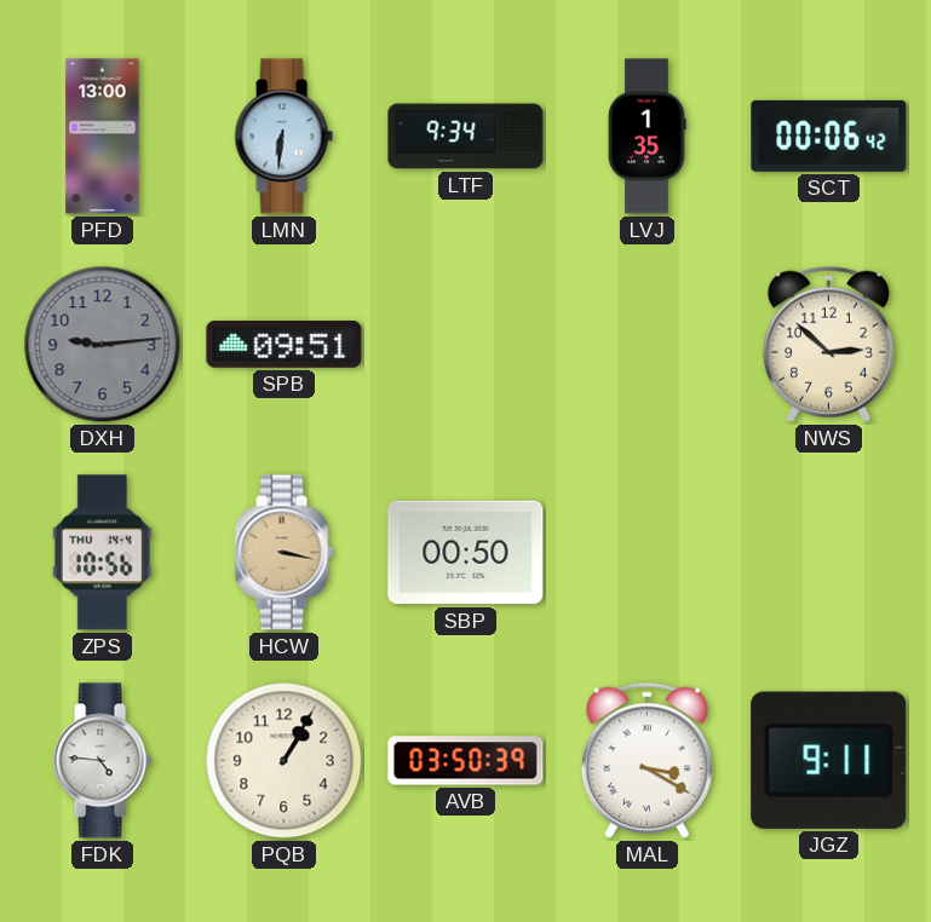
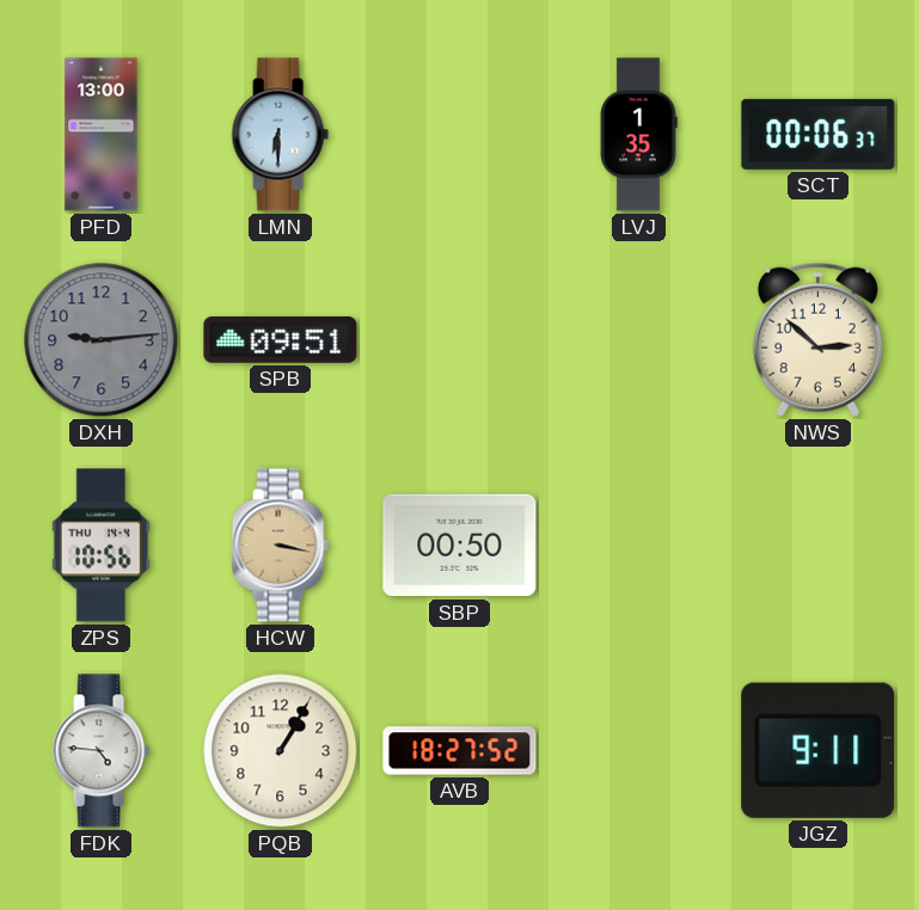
LMN: 6:31 -> 6:30
LTF: 9:34 -> none
SCT: 00:06:42 -> 00:06:37
AVB: 03:50 -> 18:27
MAL: 3:20 -> none
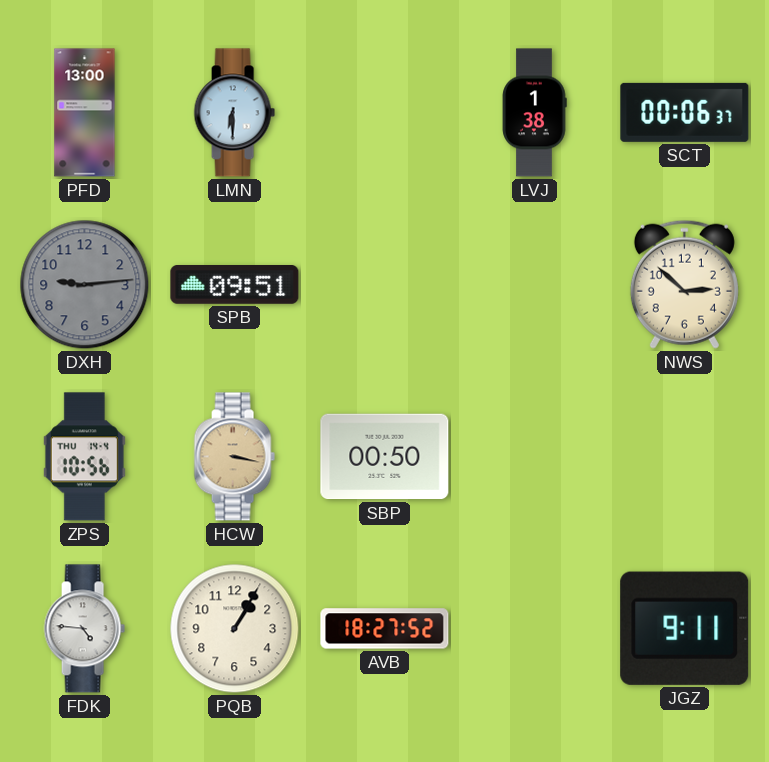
LVJ: 1:35 -> 1:38
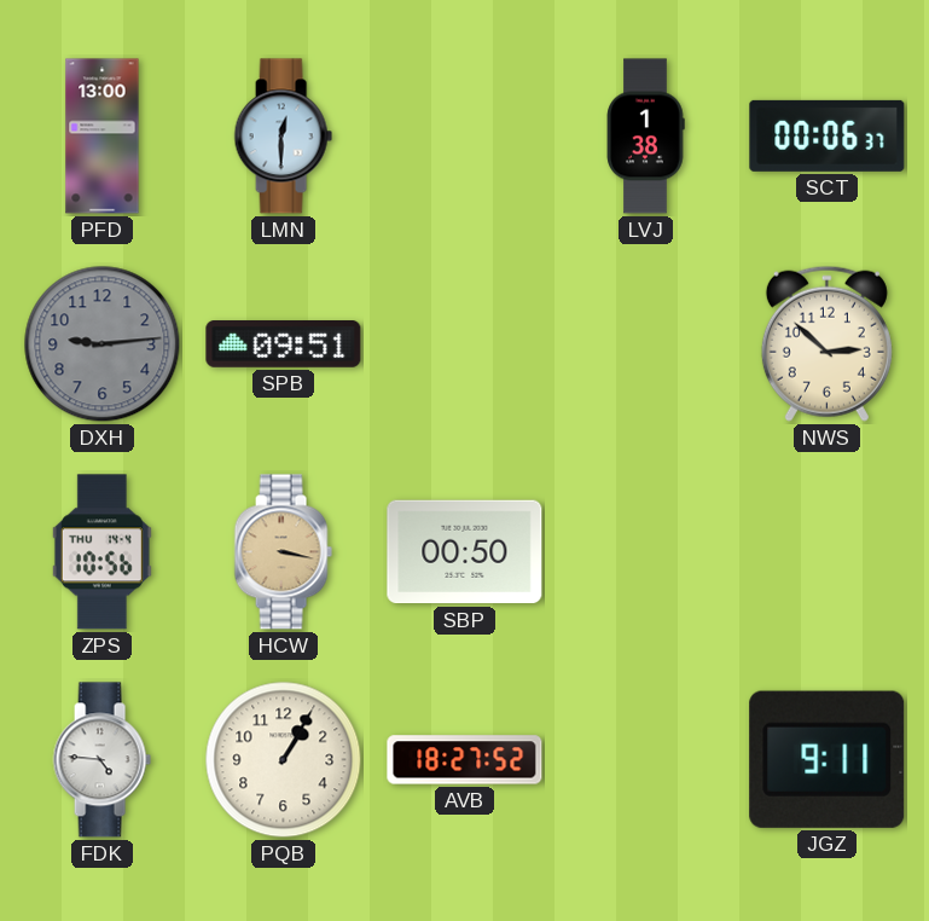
LMN: 6:30 -> 12:30
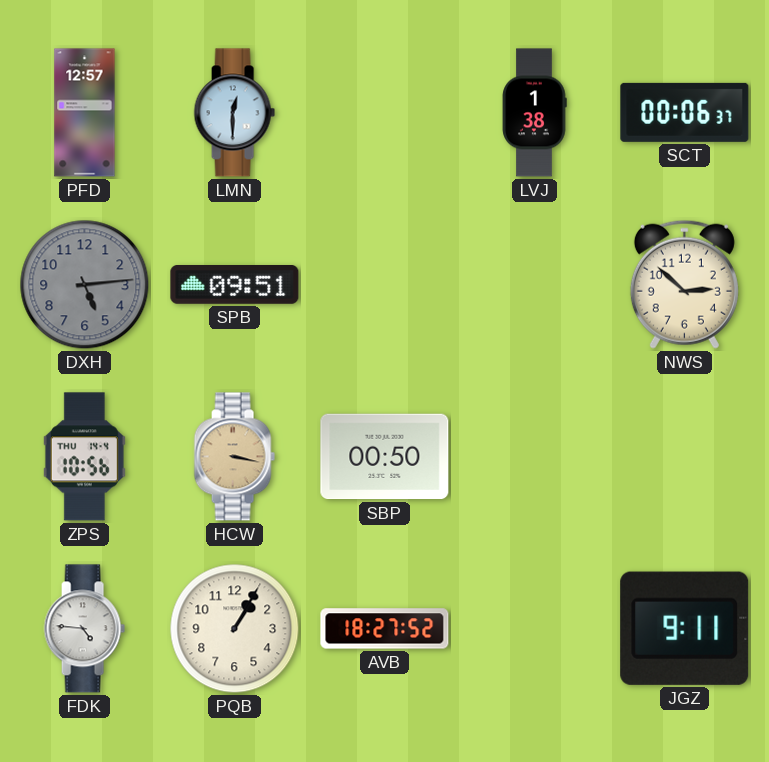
PFD: 13:00 -> 12:57
DXH: 9:14 -> 5:14
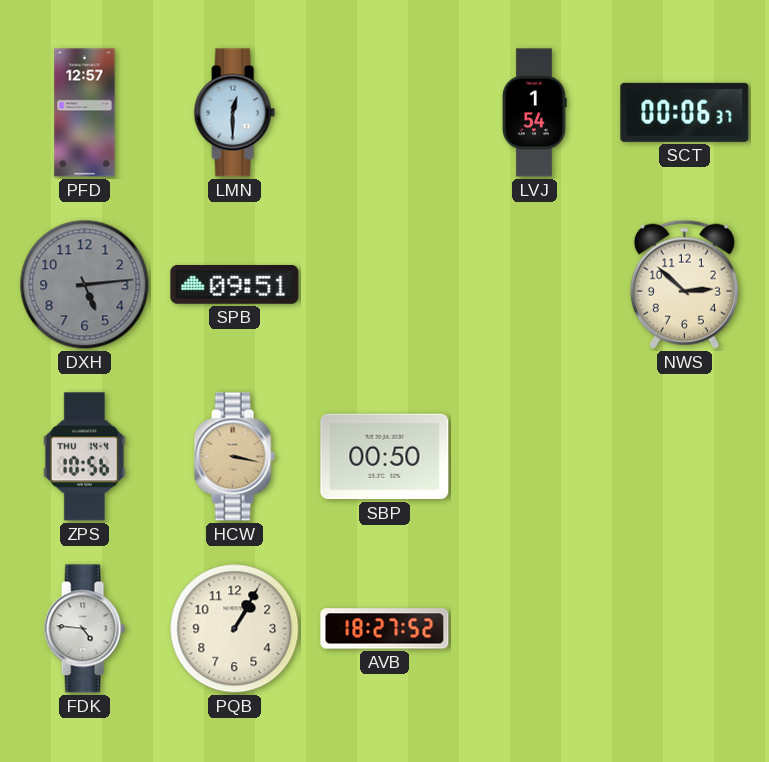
LVJ: 1:38 -> 1:54
JGZ: 9:11 -> none
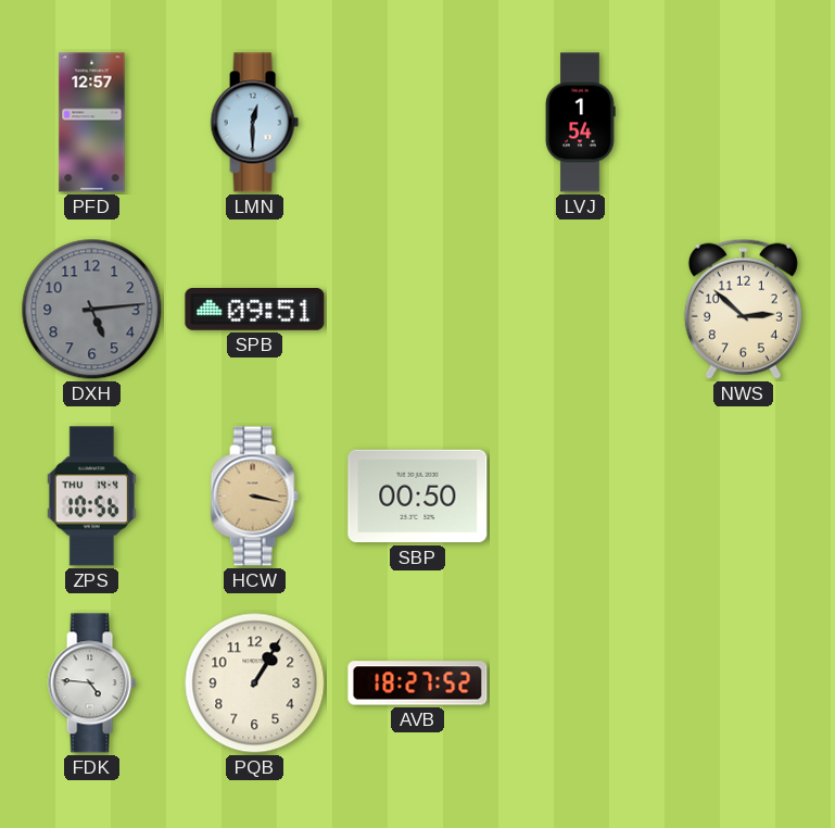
SCT: 00:06 -> none
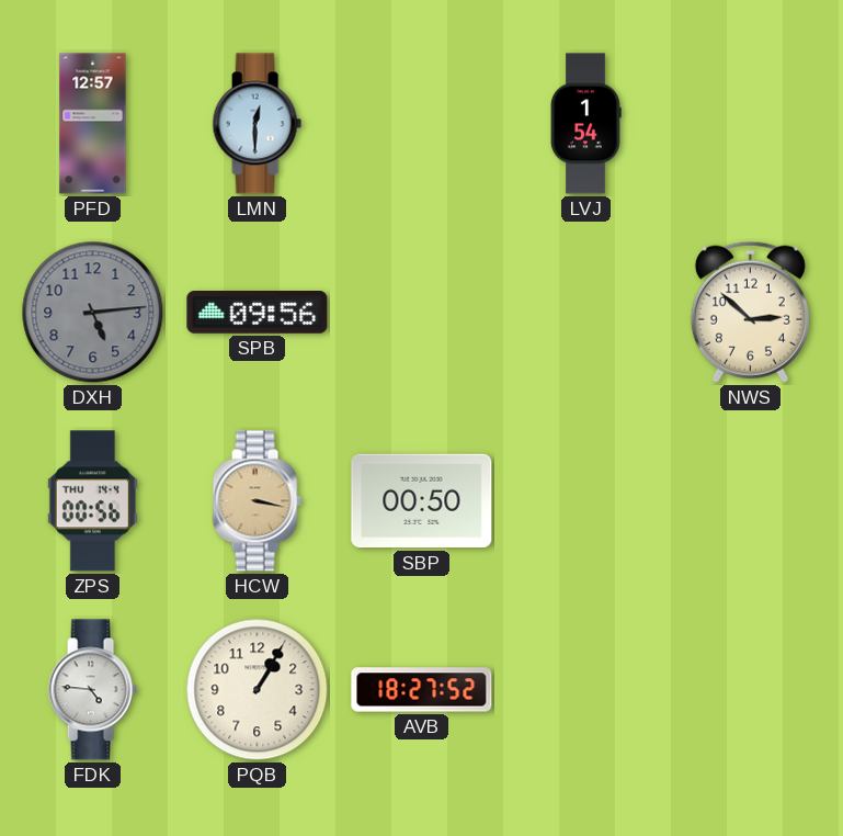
SPB: 09:51 -> 09:56
ZPS: 10:56 -> 00:56
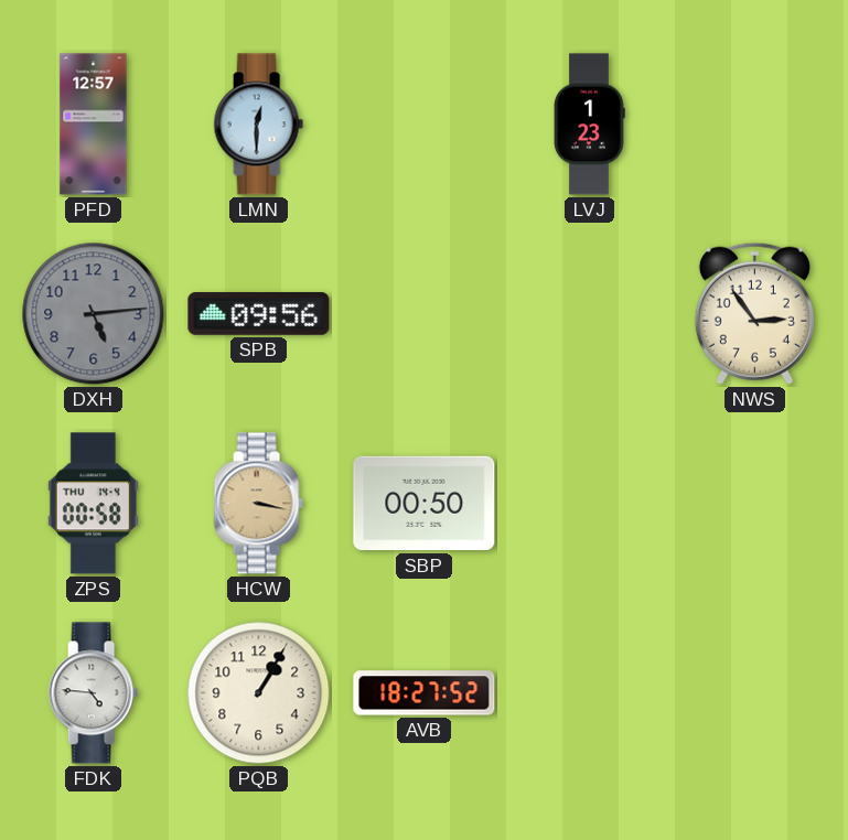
LVJ: 1:54 -> 1:23
NWS: 2:52 -> 2:54
ZPS: 00:56 -> 00:58
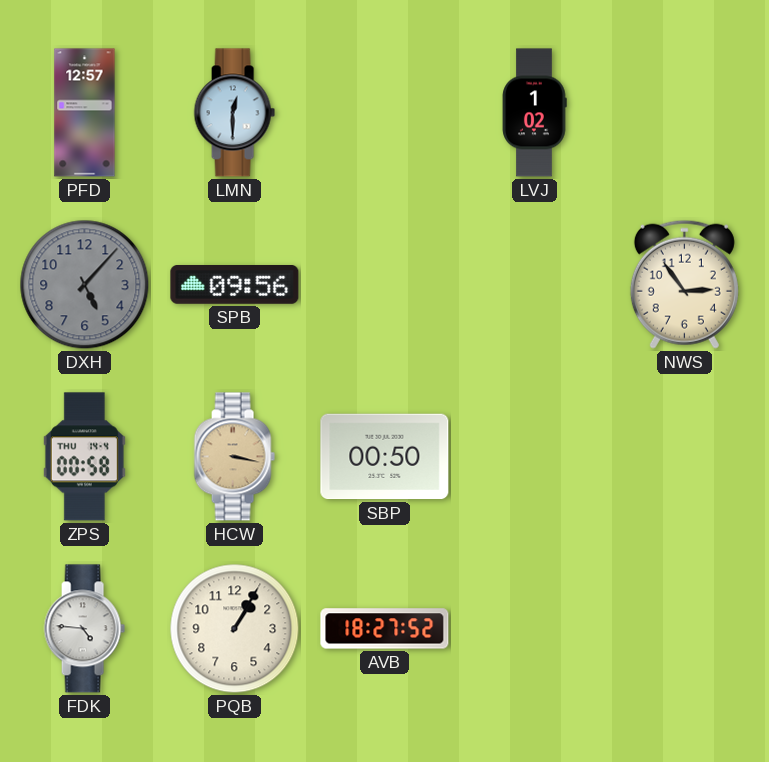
LVJ: 1:23 -> 1:02
DXH: 5:14 -> 5:07
